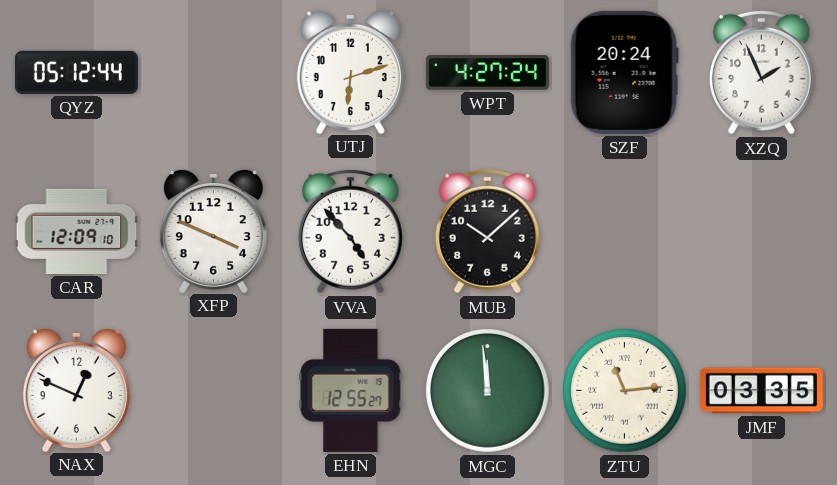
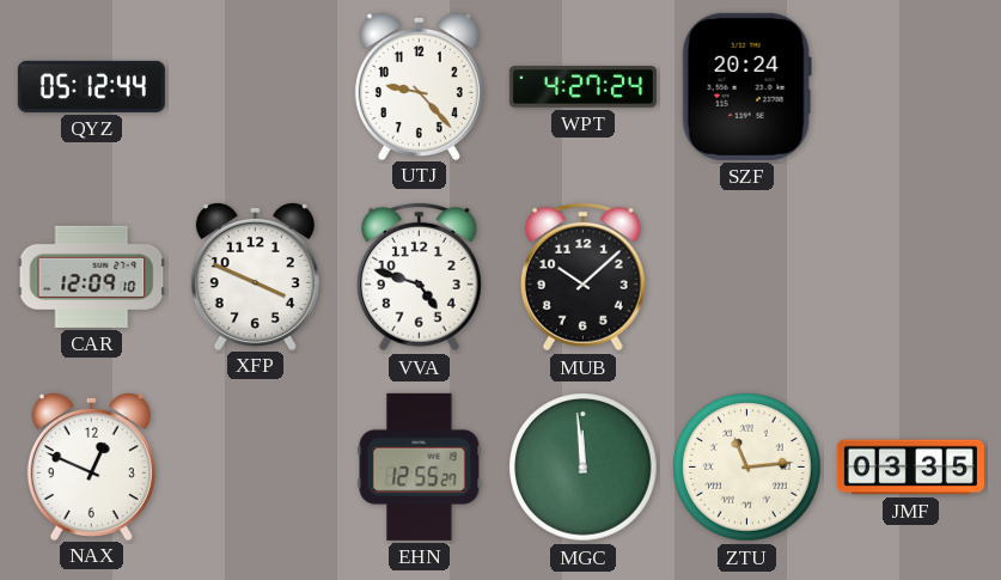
UTJ: 6:12 -> 9:23
XZQ: 1:56 -> none
VVA: 4:53 -> 4:48
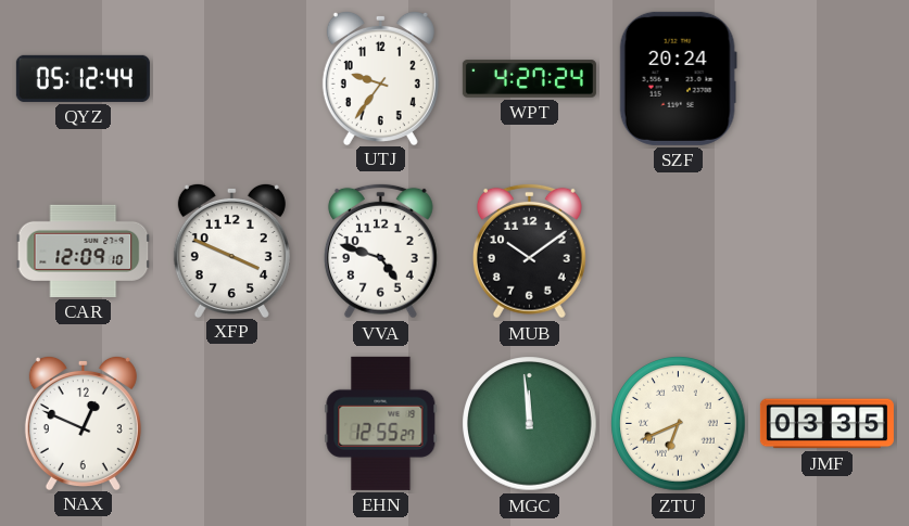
UTJ: 9:23 -> 9:36
MUB: 10:08 -> 10:09
ZTU: 11:14 -> 6:41
